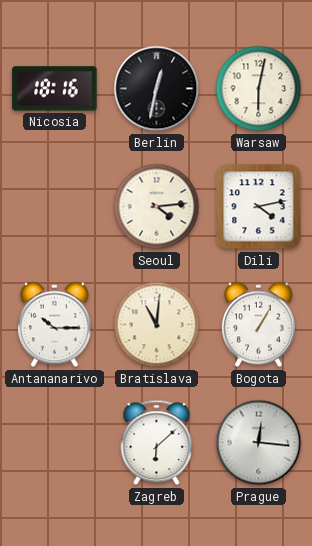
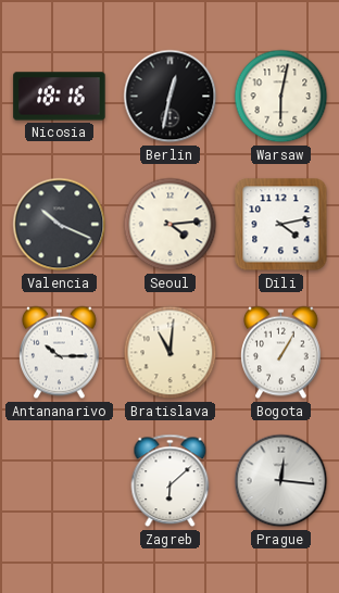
Valencia: none -> 10:19
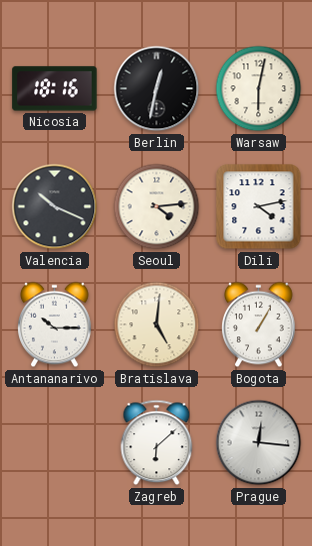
Bratislava: 11:01 -> 5:01
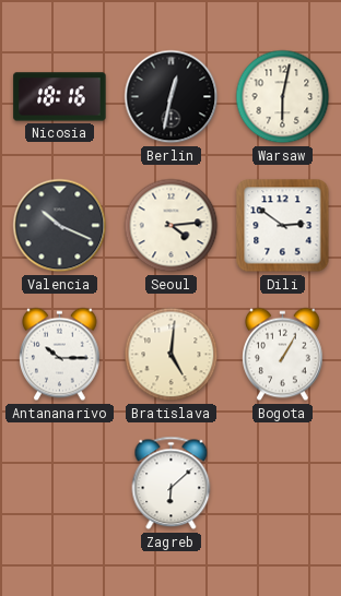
Dili: 4:13 -> 2:51
Prague: 12:16 -> none
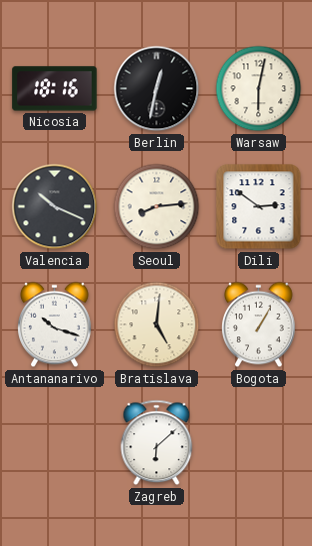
Seoul: 4:14 -> 8:14
Antananarivo: 10:15 -> 10:18
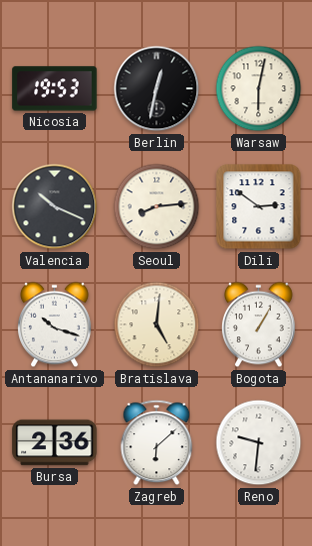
Nicosia: 18:16 -> 19:53
Bursa: none -> 2:36
Reno: none -> 9:31
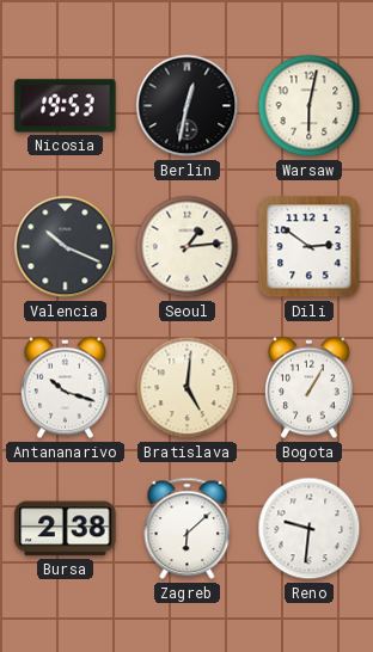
Seoul: 8:14 -> 1:14
Bursa: 2:36 -> 2:38
